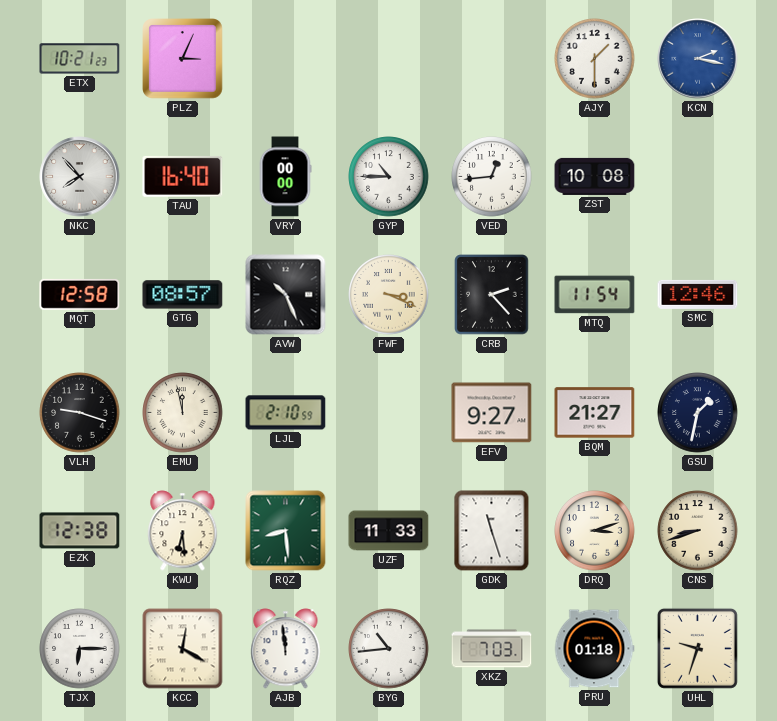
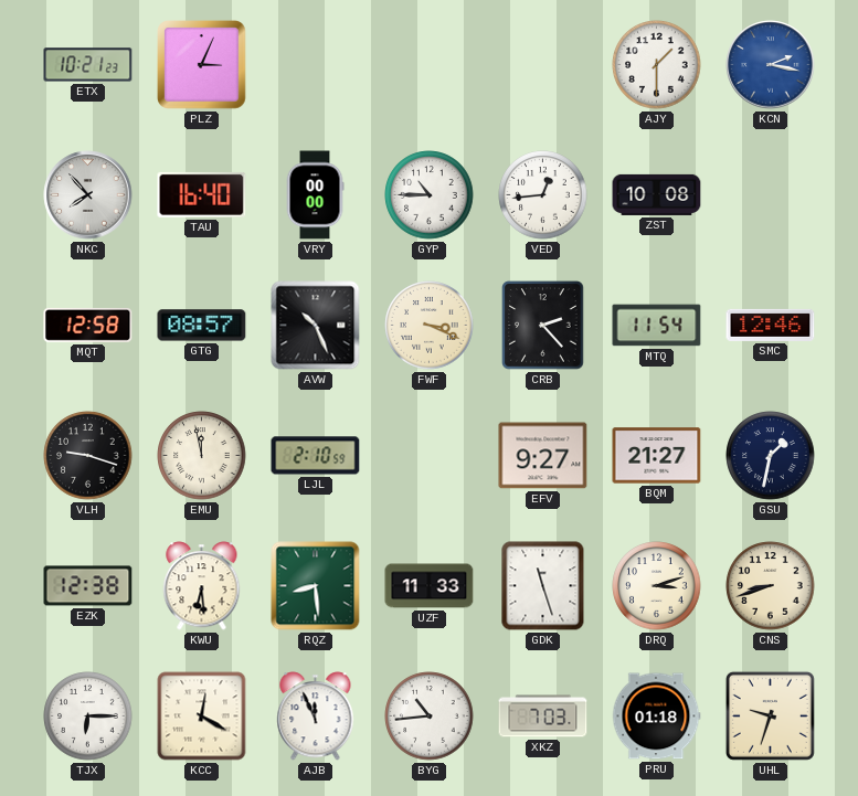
AJB: 11:59 -> 11:56
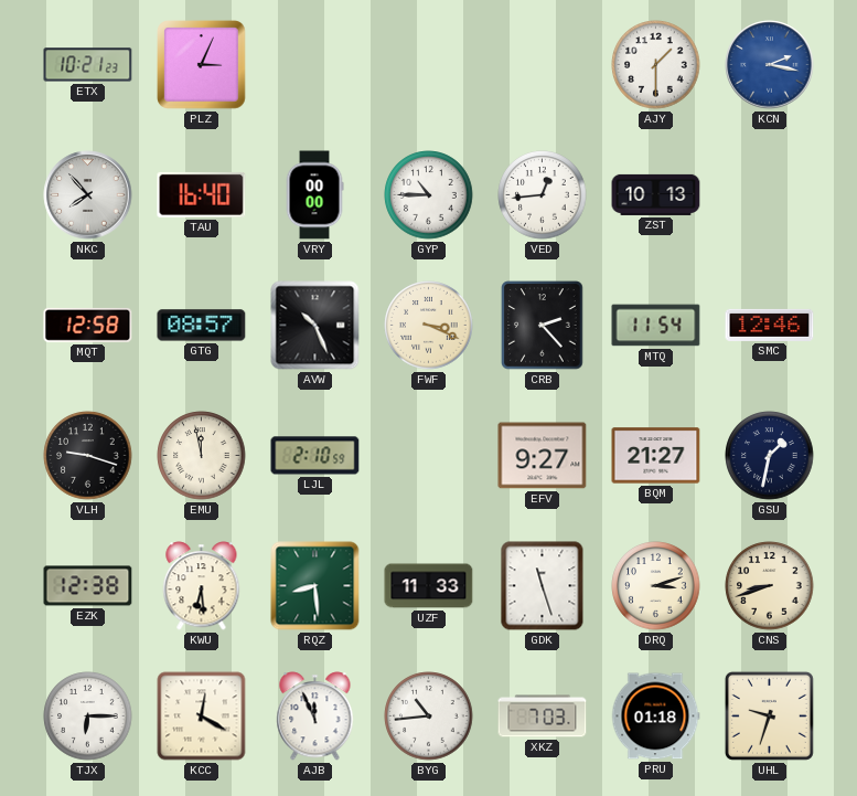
ZST: 10:08 -> 10:13
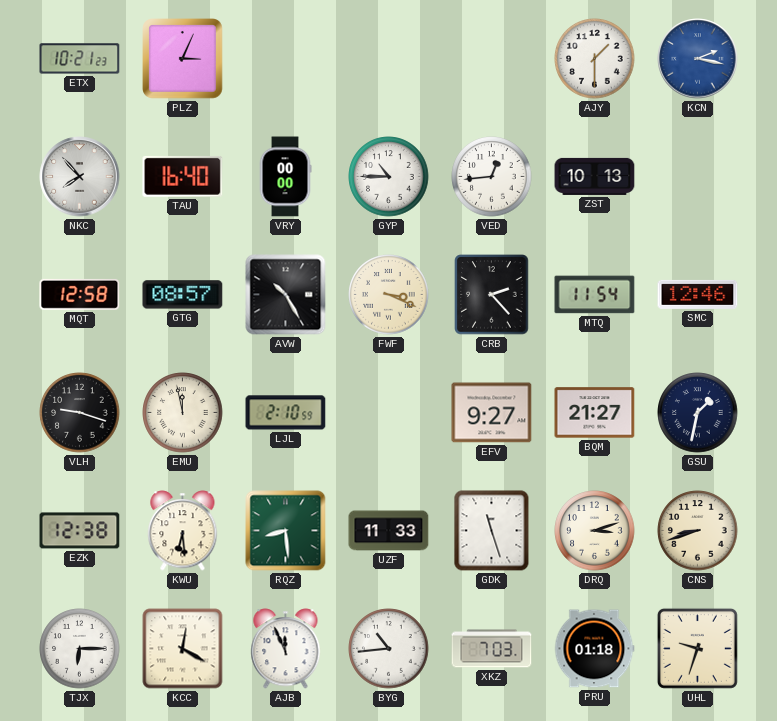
AVW: 10:26 -> 10:25
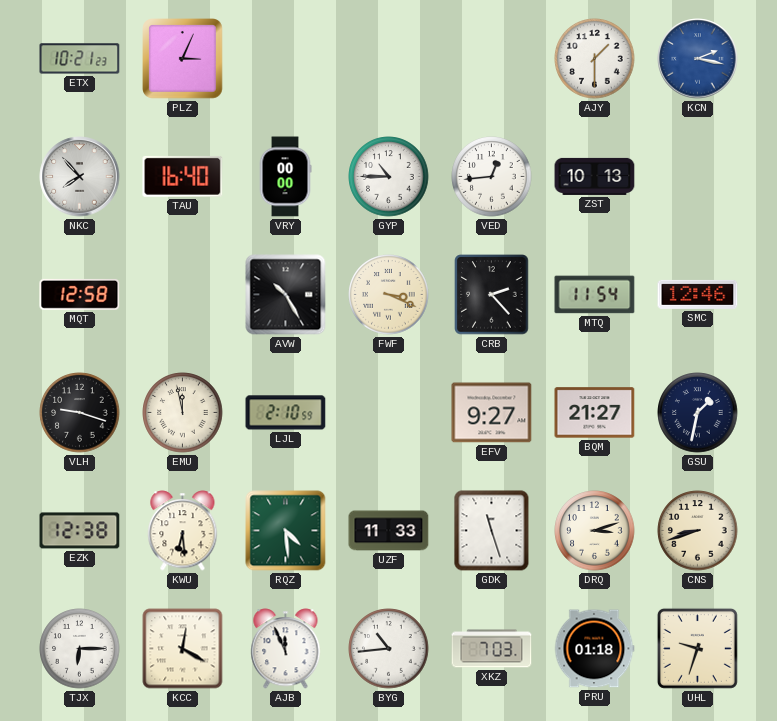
GTG: 08:57 -> none
RQZ: 8:29 -> 4:29
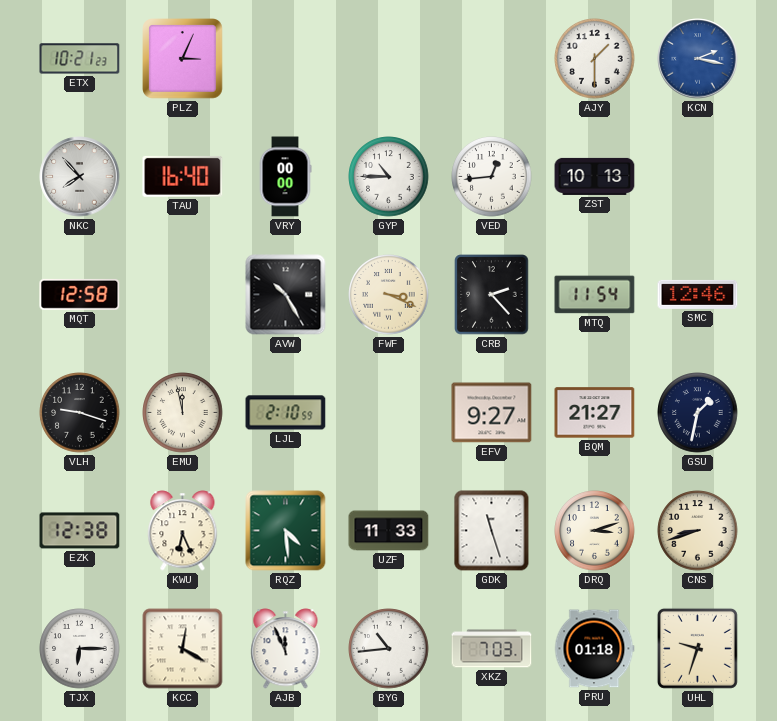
KWU: 6:29 -> 6:26
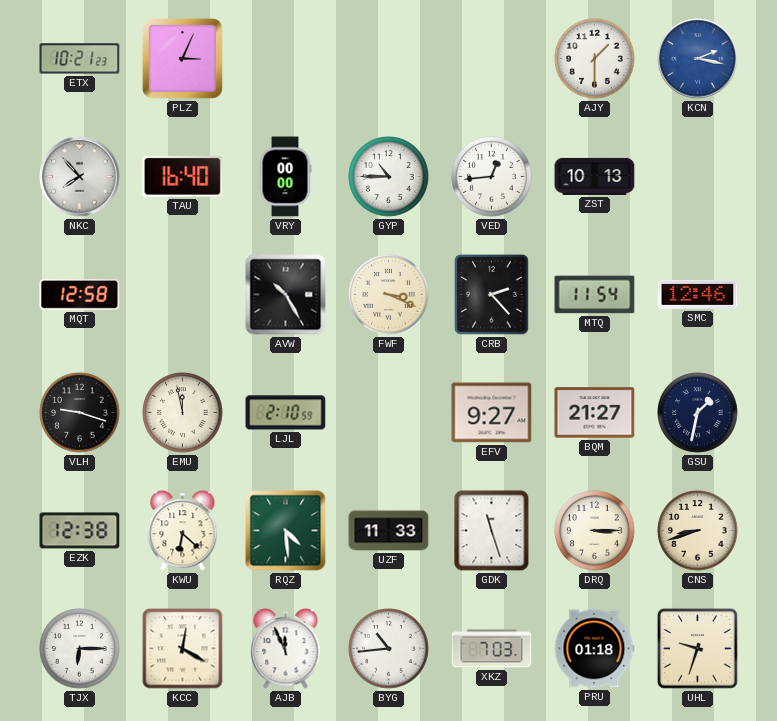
KWU: 6:26 -> 6:22
DRQ: 3:12 -> 3:15
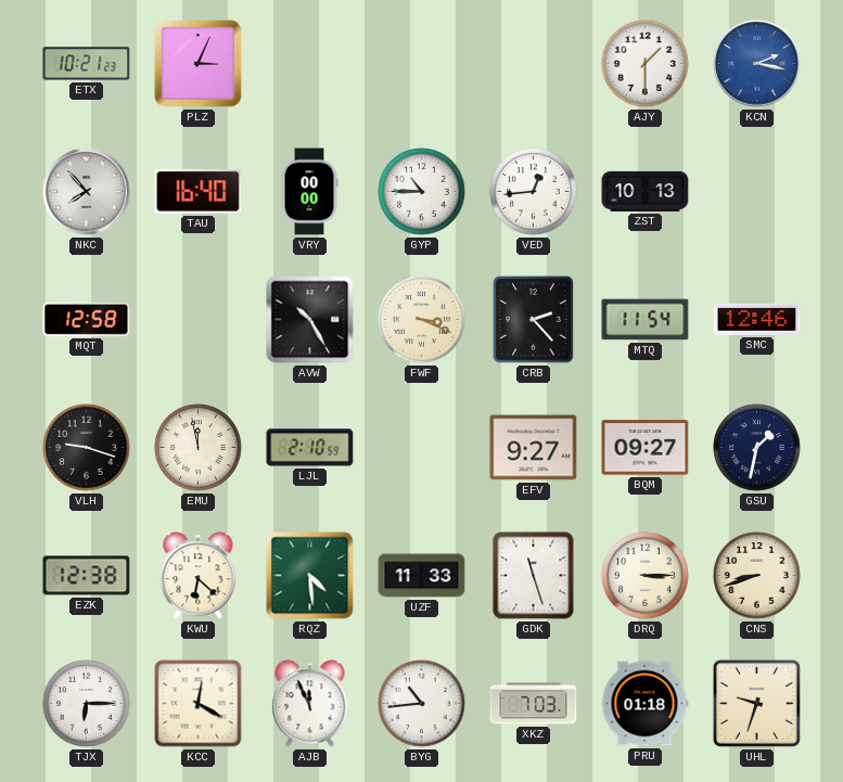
BQM: 21:27 -> 09:27
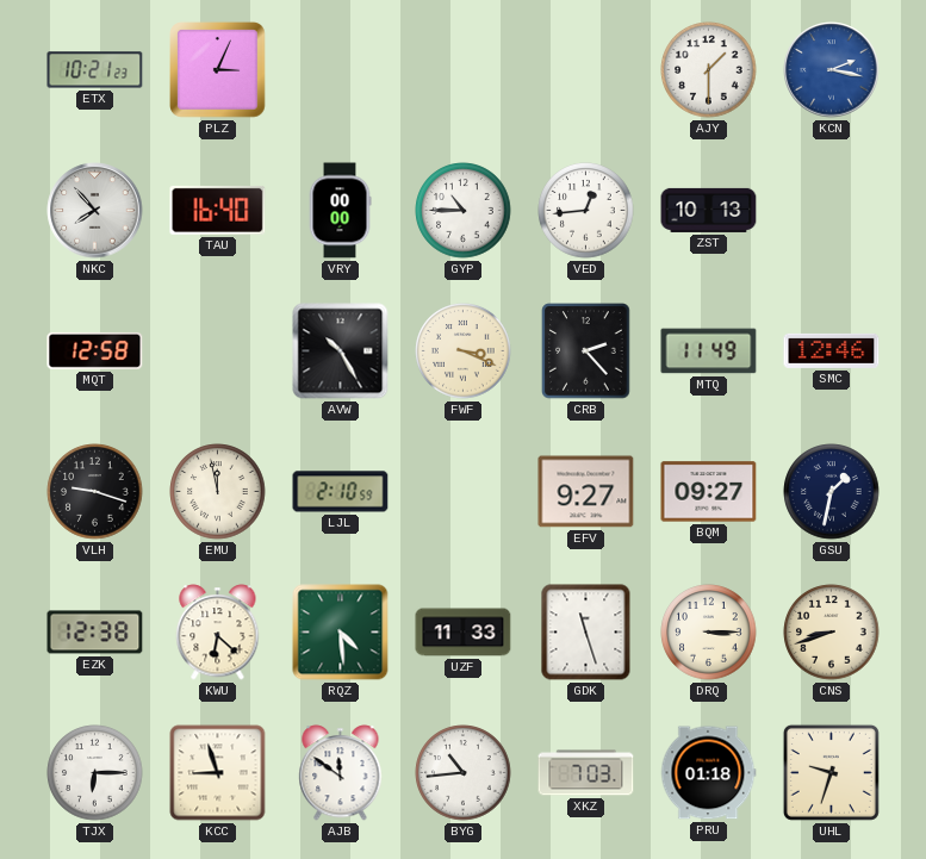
MTQ: 11:54 -> 11:49
KCC: 12:20 -> 8:57
AJB: 11:56 -> 11:51
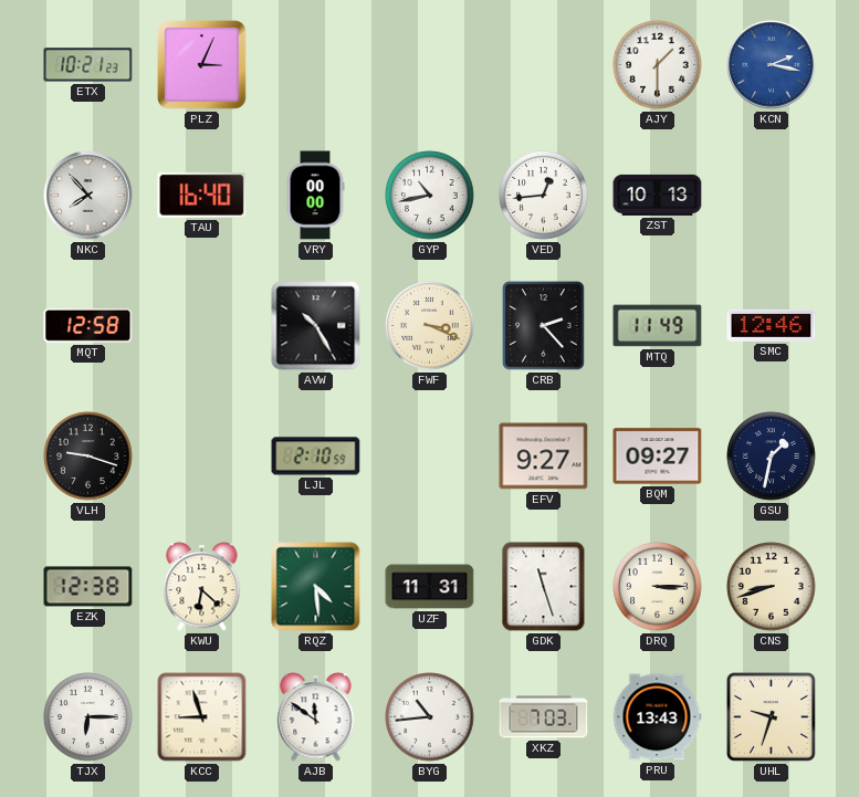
GYP: 10:45 -> 10:43
EMU: 11:58 -> none
UZF: 11:33 -> 11:31
PRU: 01:18 -> 13:43
